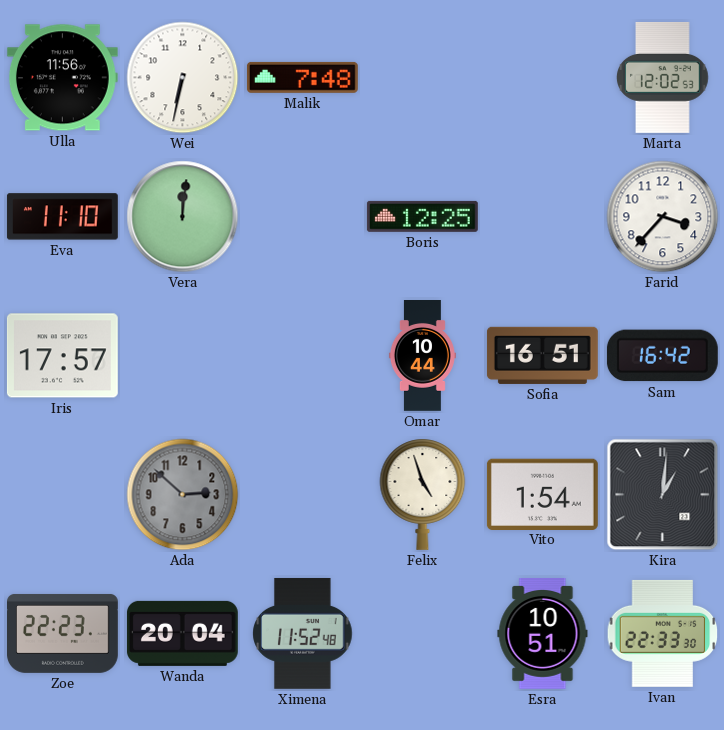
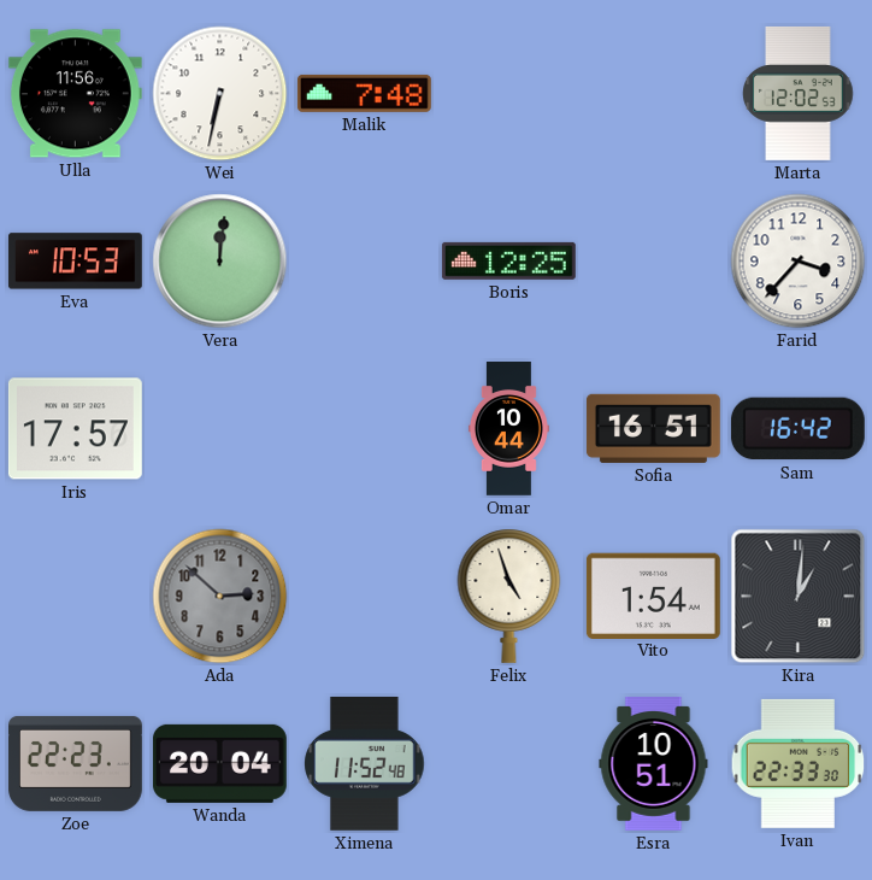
Eva: 11:10 -> 10:53
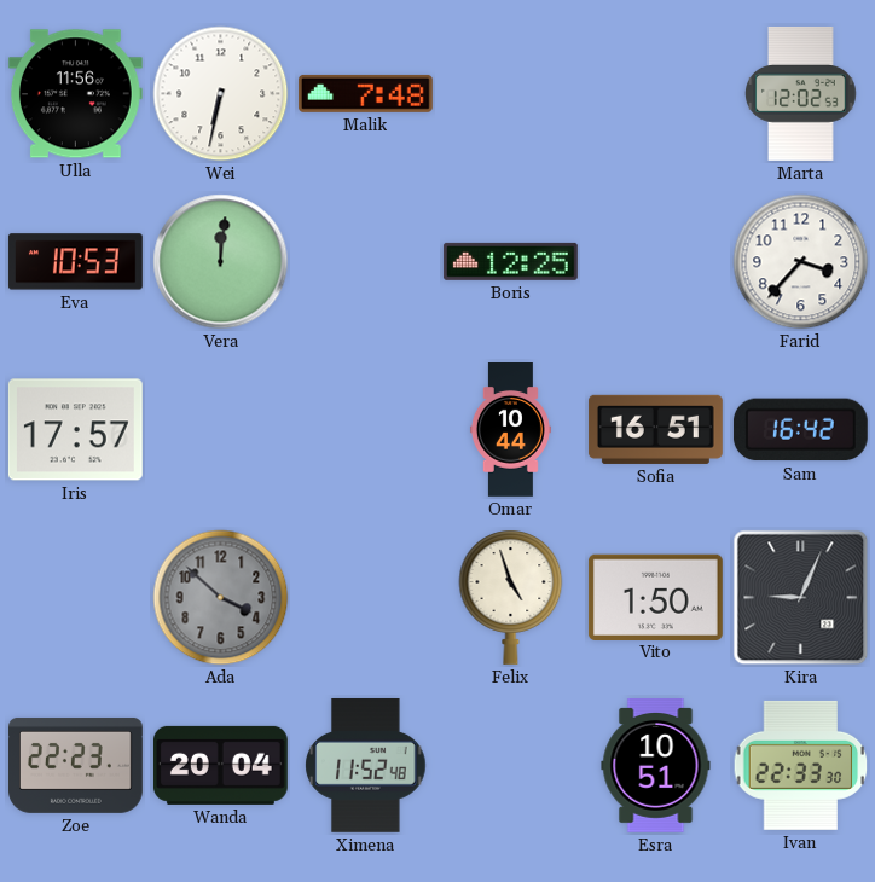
Ada: 2:52 -> 3:52
Vito: 1:54 -> 1:50
Kira: 1:01 -> 9:04
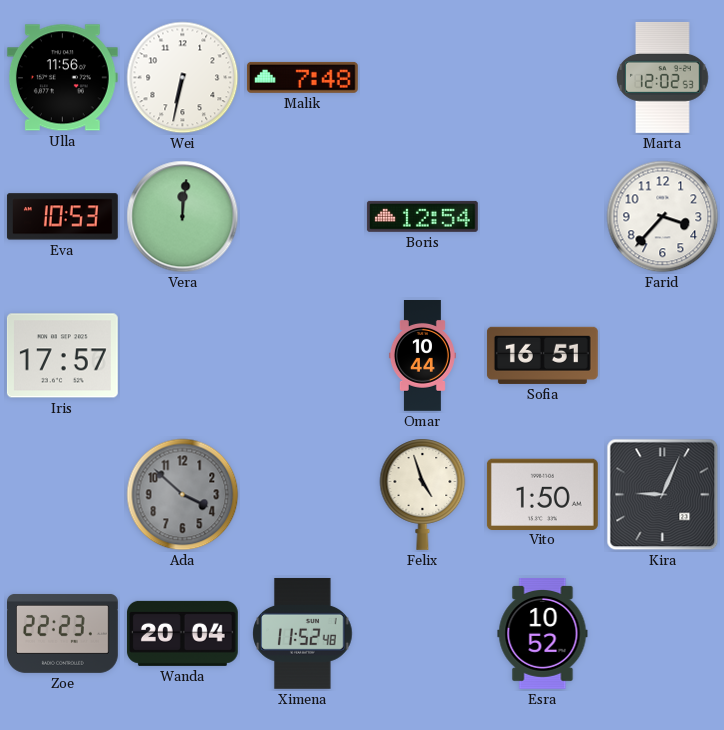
Boris: 12:25 -> 12:54
Sam: 16:42 -> none
Esra: 10:51 -> 10:52
Ivan: 22:33 -> none
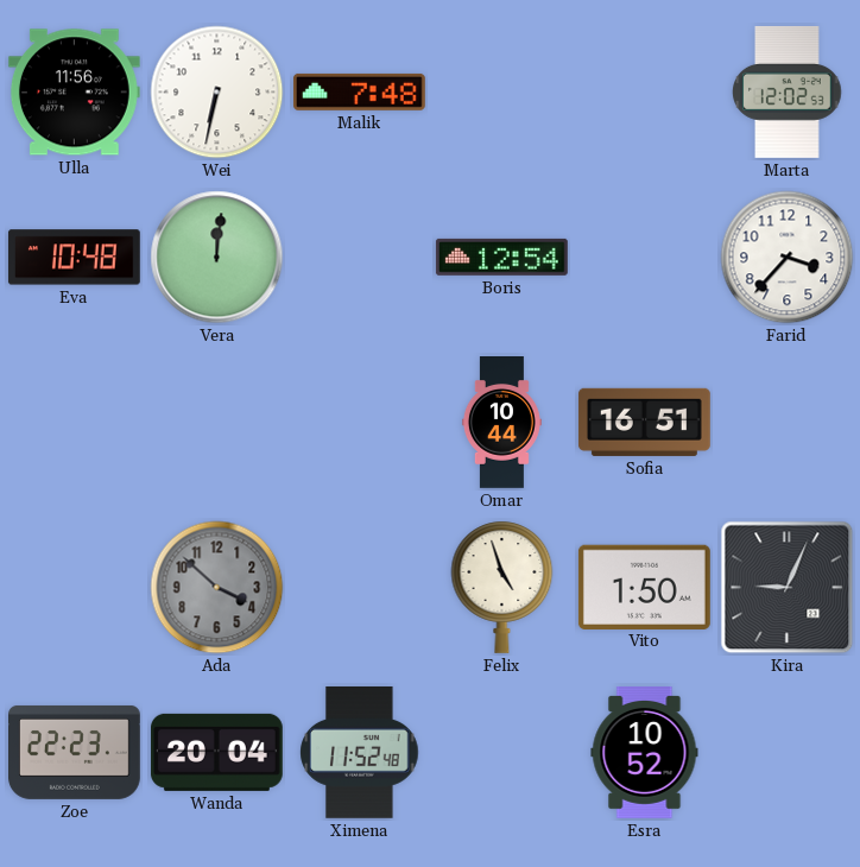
Eva: 10:53 -> 10:48
Iris: 17:57 -> none
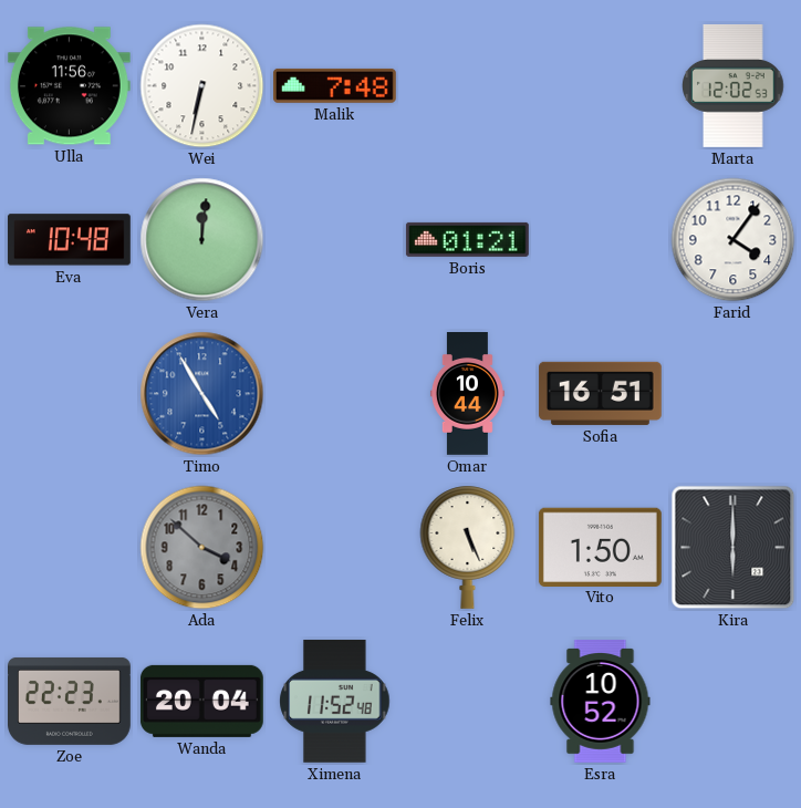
Boris: 12:54 -> 01:21
Farid: 3:37 -> 4:06
Timo: none -> 4:55
Felix: 4:57 -> 5:26
Kira: 9:04 -> 6:00
